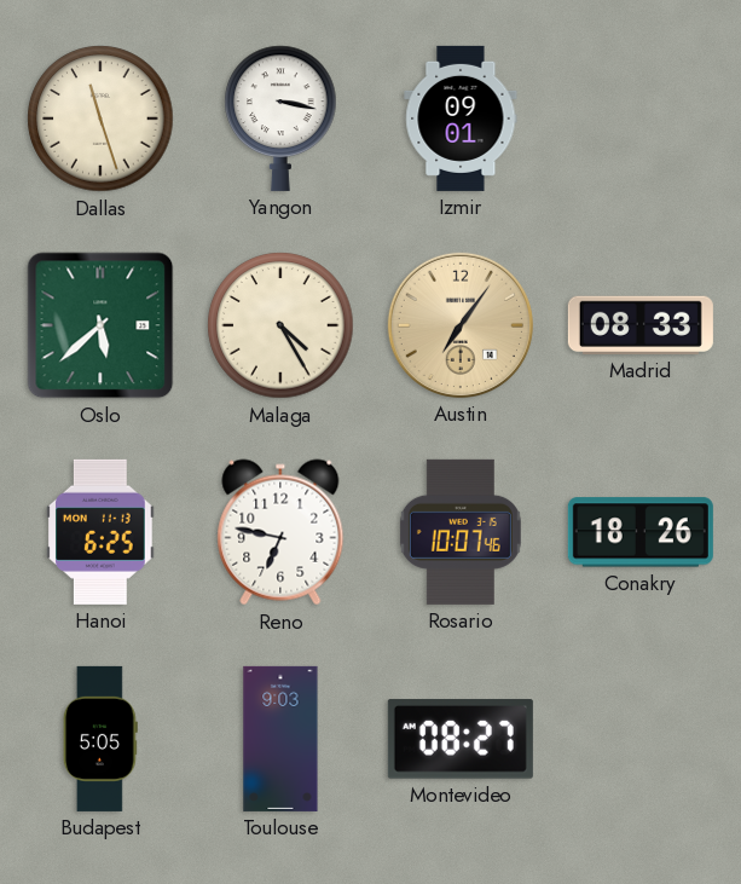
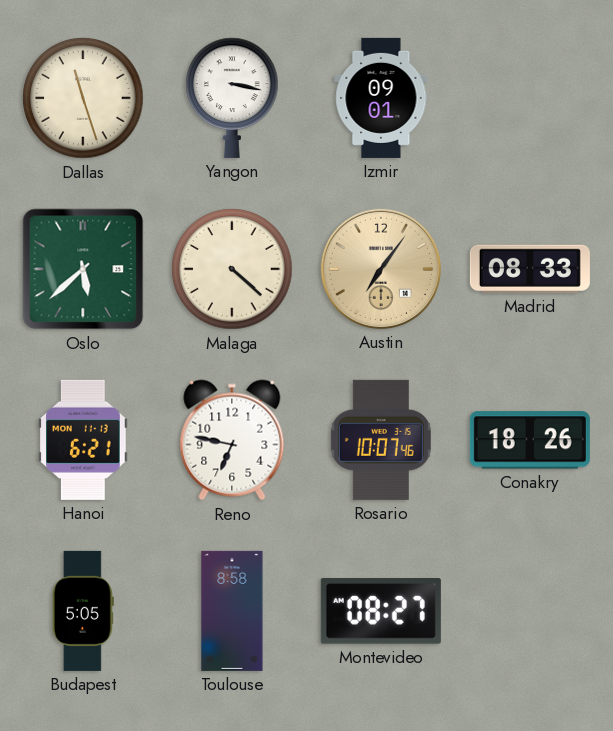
Malaga: 4:25 -> 4:22
Hanoi: 6:25 -> 6:21
Toulouse: 9:03 -> 8:58
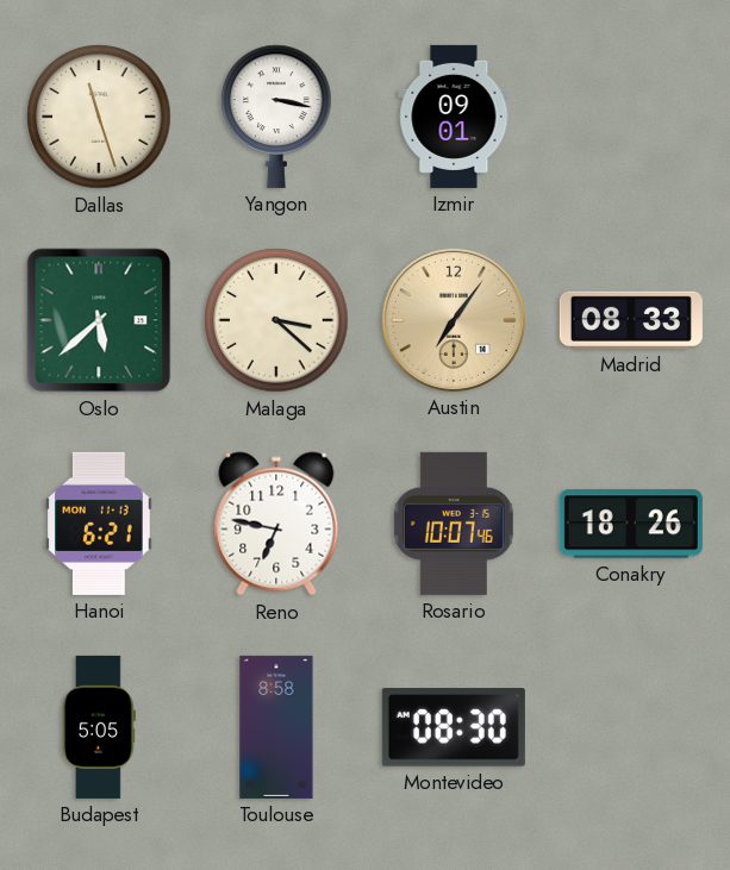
Malaga: 4:22 -> 3:22
Montevideo: 08:27 -> 08:30
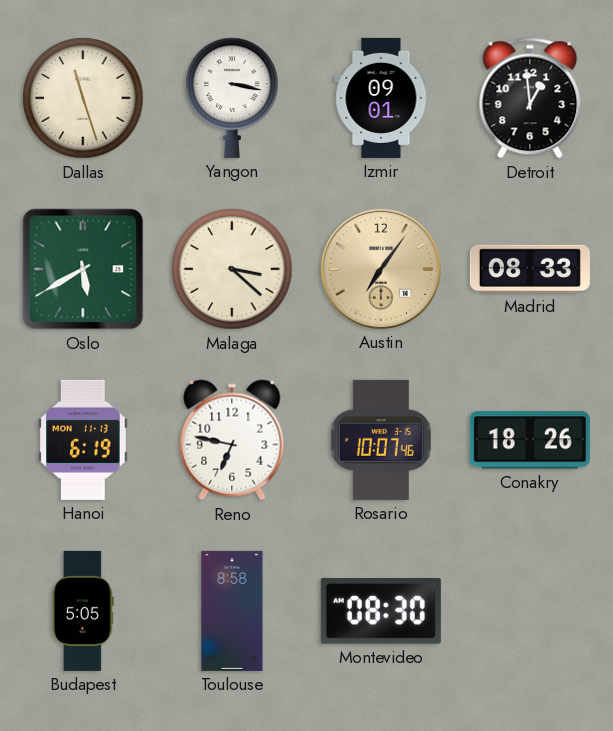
Detroit: none -> 12:59
Oslo: 5:38 -> 5:40
Hanoi: 6:21 -> 6:19
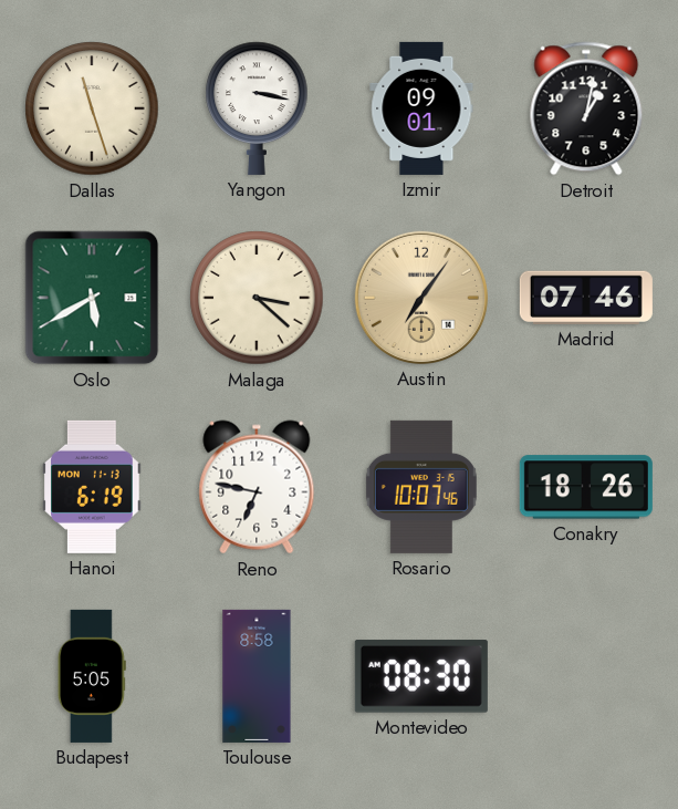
Detroit: 12:59 -> 1:02
Madrid: 08:33 -> 07:46
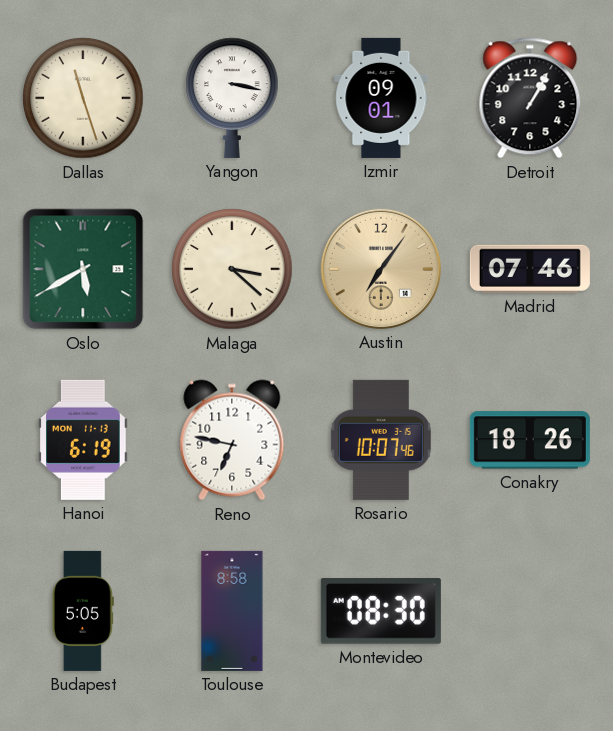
Detroit: 1:02 -> 1:05
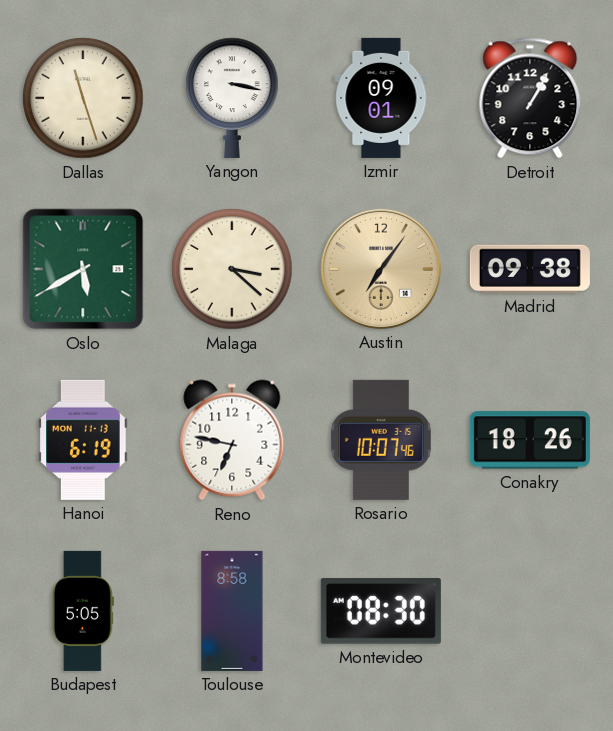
Madrid: 07:46 -> 09:38
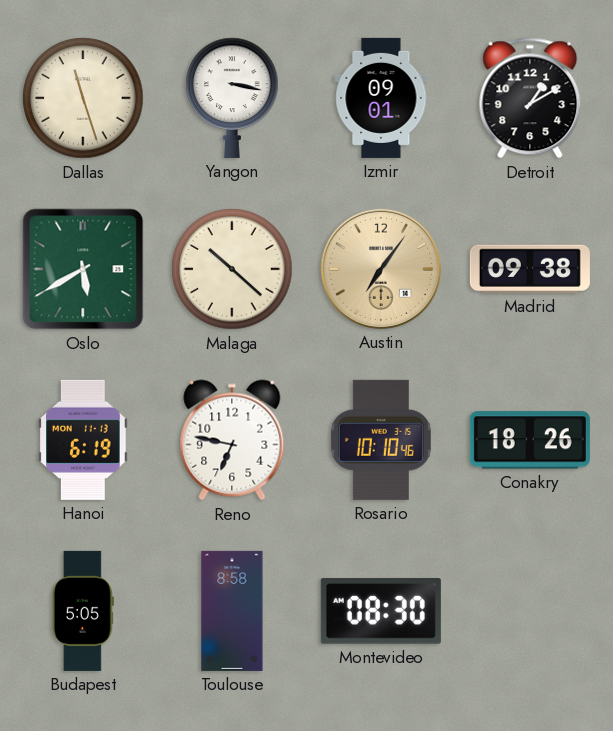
Detroit: 1:05 -> 1:10
Malaga: 3:22 -> 10:22
Rosario: 10:07 -> 10:10
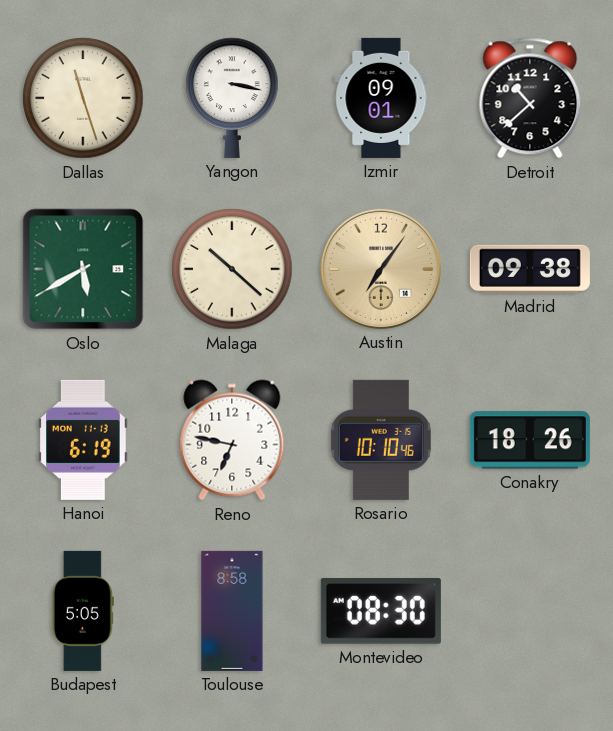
Detroit: 1:10 -> 10:38
